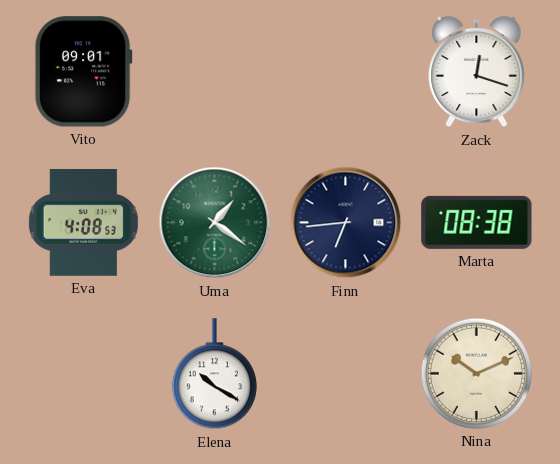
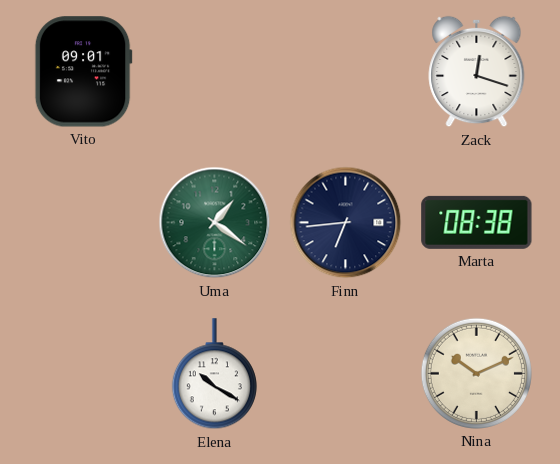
Eva: 4:08 -> none
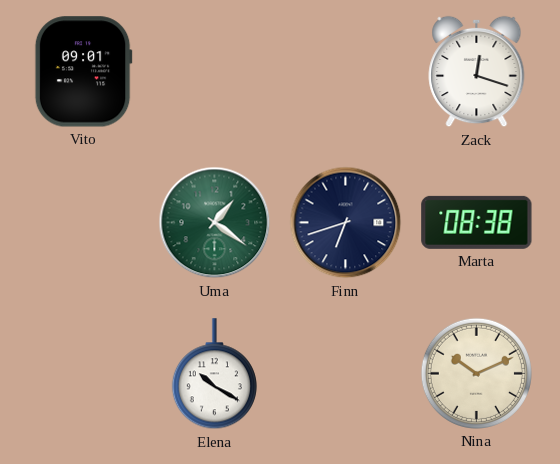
Finn: 6:44 -> 6:42
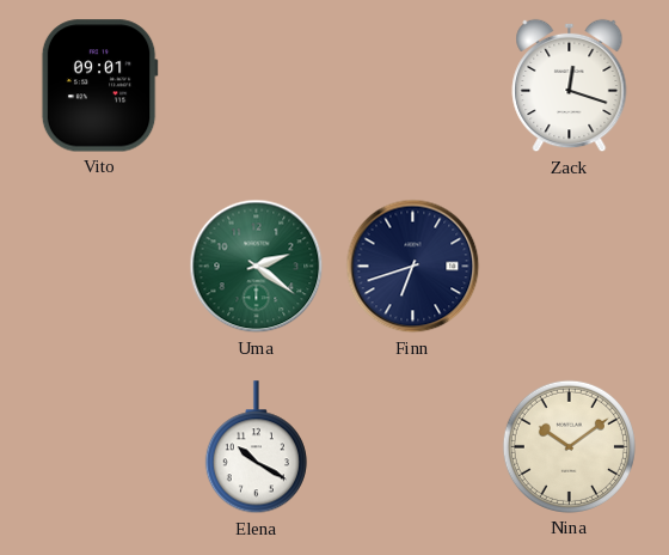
Uma: 1:21 -> 2:21
Marta: 08:38 -> none
Nina: 10:11 -> 10:09
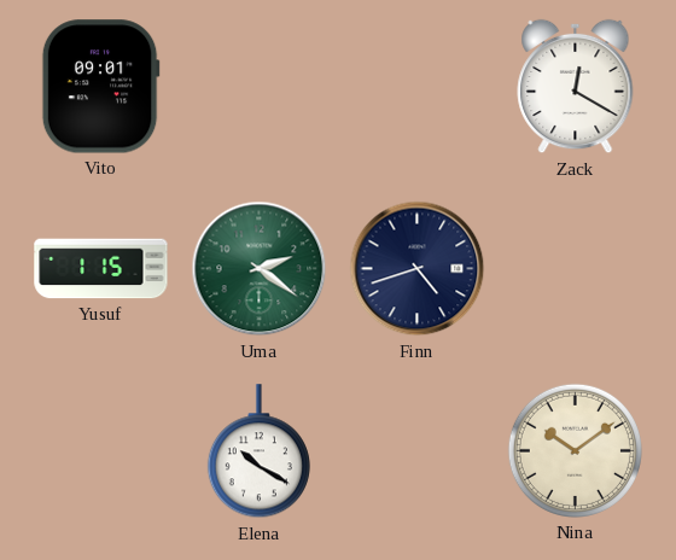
Zack: 12:18 -> 12:20
Yusuf: none -> 1:15
Finn: 6:42 -> 4:42
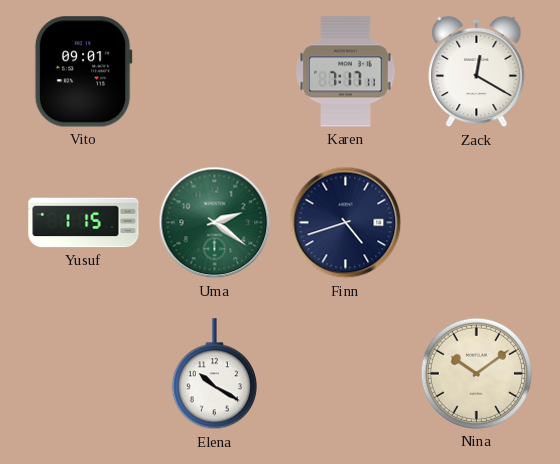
Karen: none -> 7:17
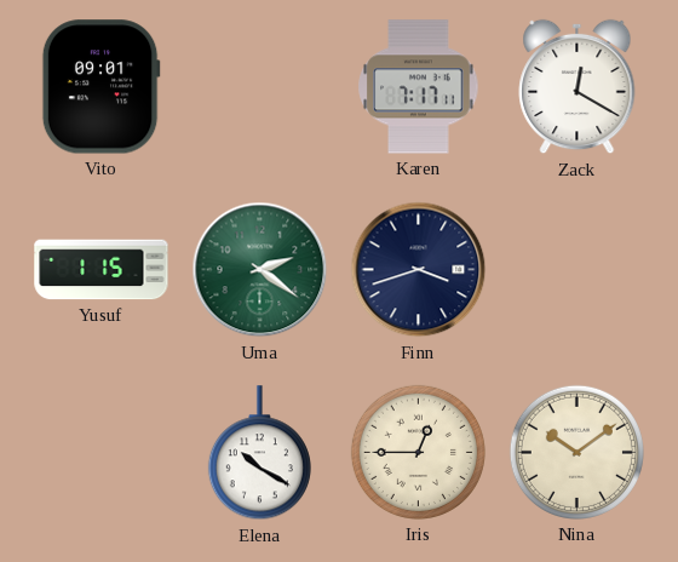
Finn: 4:42 -> 3:42
Iris: none -> 12:45
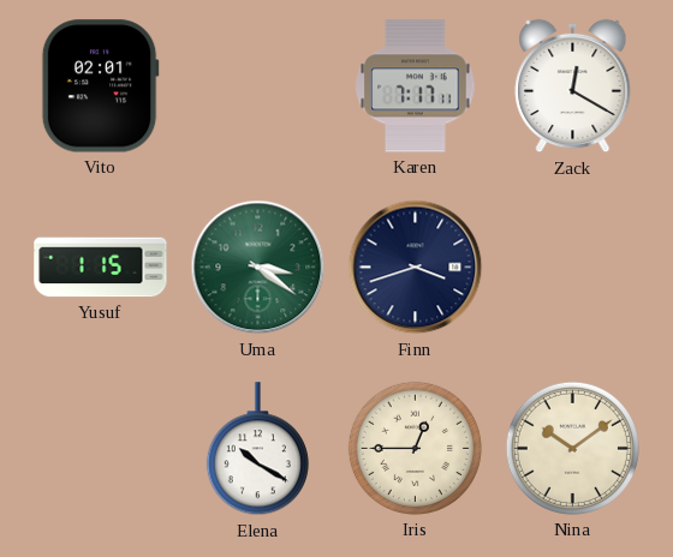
Vito: 09:01 -> 02:01
Uma: 2:21 -> 3:21
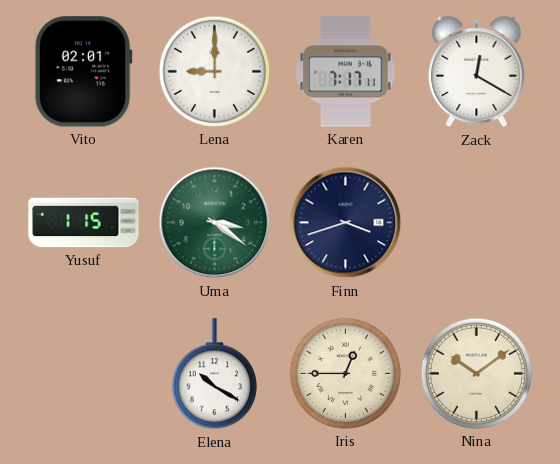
Lena: none -> 9:00
